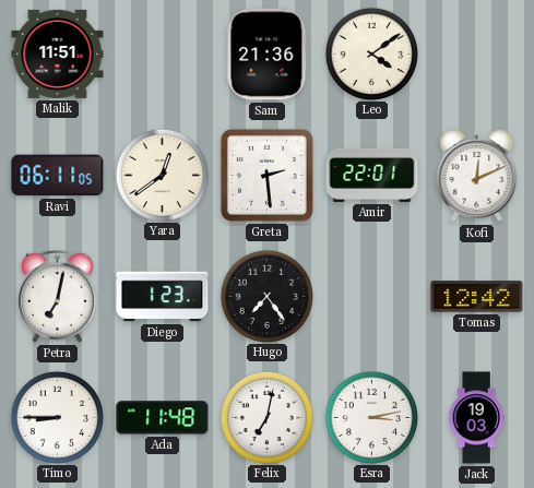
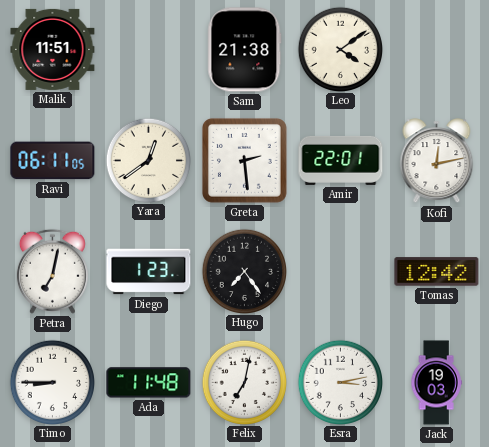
Sam: 21:36 -> 21:38
Kofi: 12:11 -> 12:13
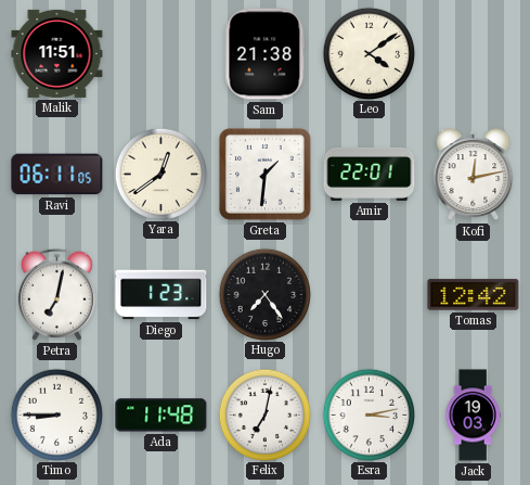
Greta: 2:29 -> 1:31
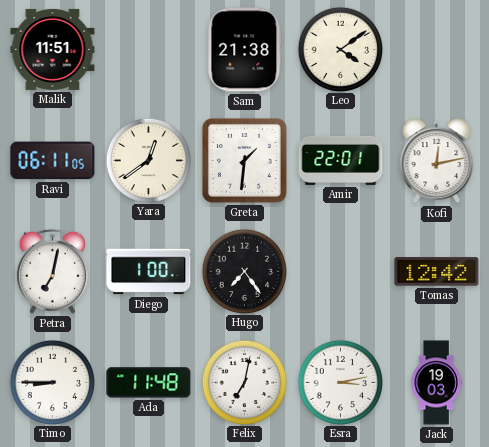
Diego: 1:23 -> 1:00
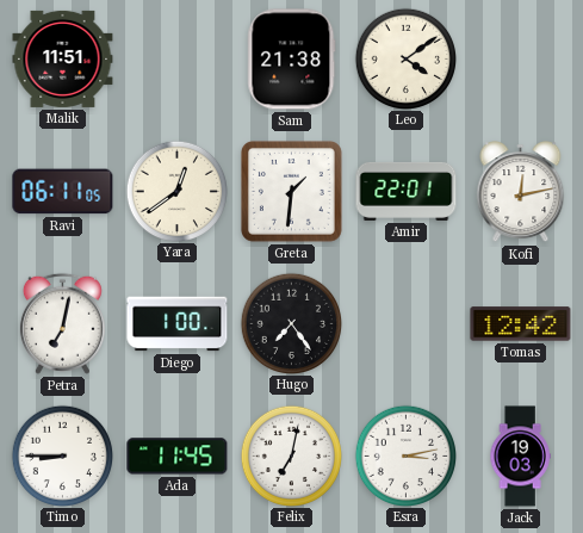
Ada: 11:48 -> 11:45
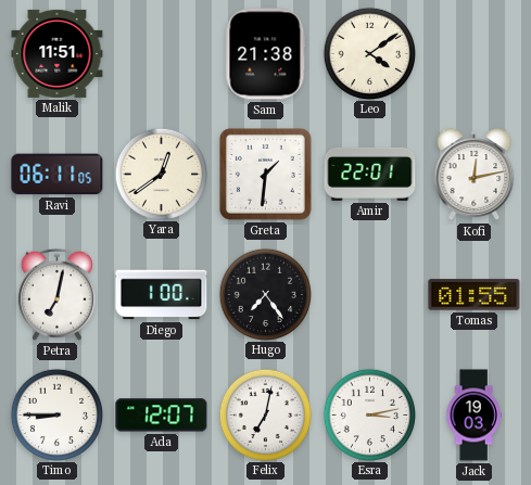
Tomas: 12:42 -> 01:55
Ada: 11:45 -> 12:07
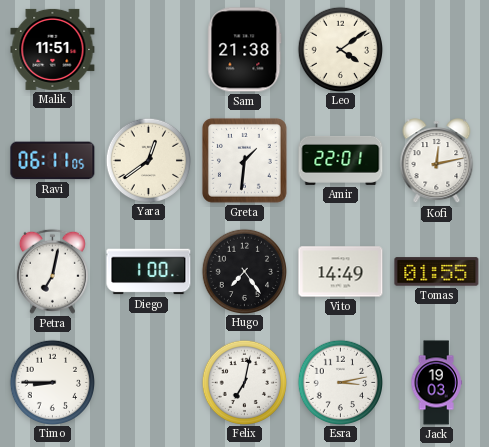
Vito: none -> 14:49
Ada: 12:07 -> none
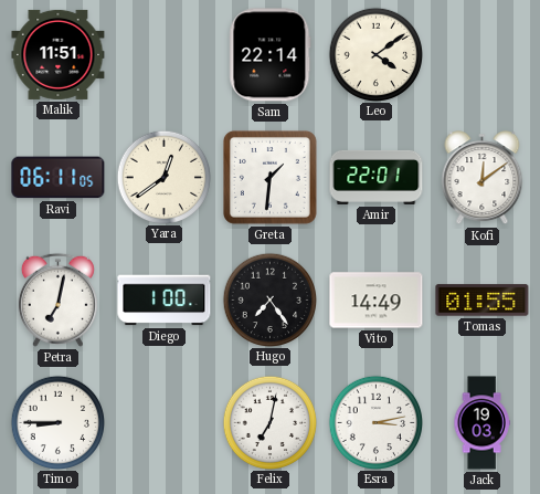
Sam: 21:38 -> 22:14
Kofi: 12:13 -> 12:09
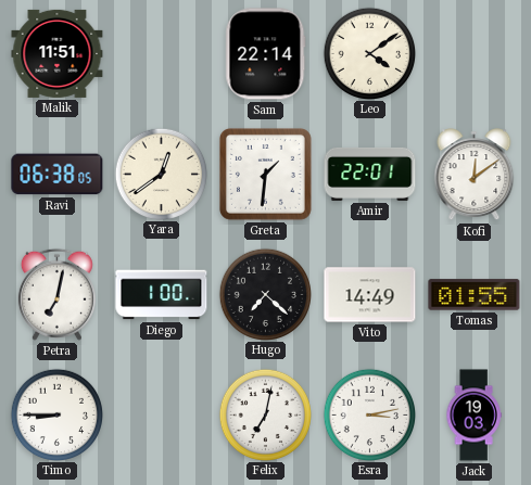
Ravi: 06:11 -> 06:38
Hugo: 7:24 -> 7:22
